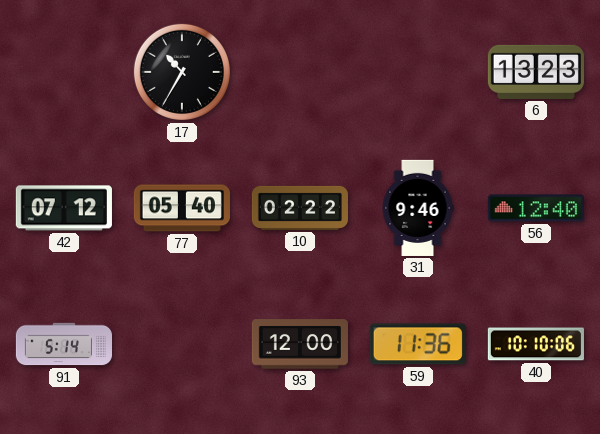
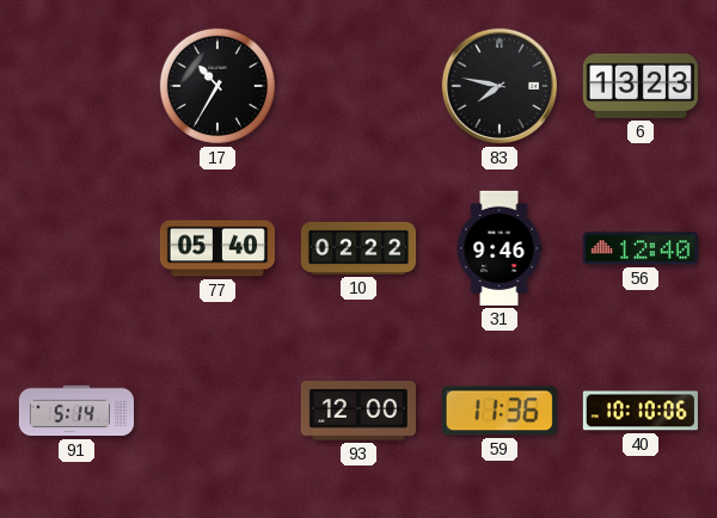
83: none -> 7:47
42: 07:12 -> none
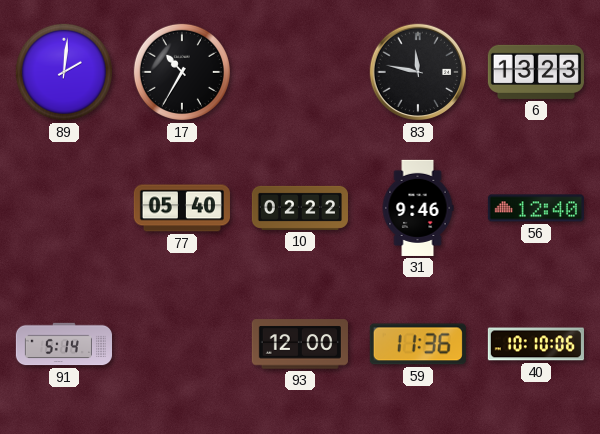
89: none -> 2:01
83: 7:47 -> 11:47
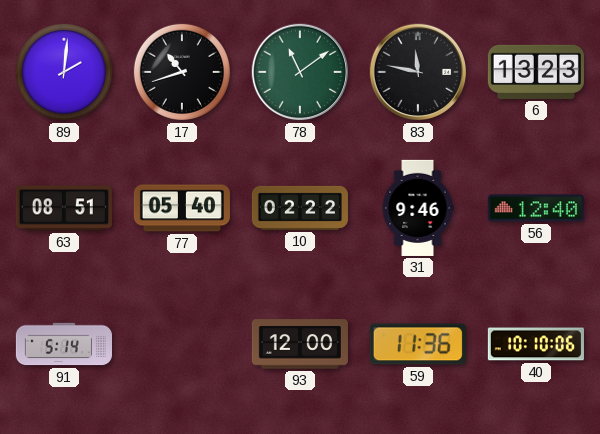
17: 10:35 -> 10:42
78: none -> 11:09
63: none -> 08:51
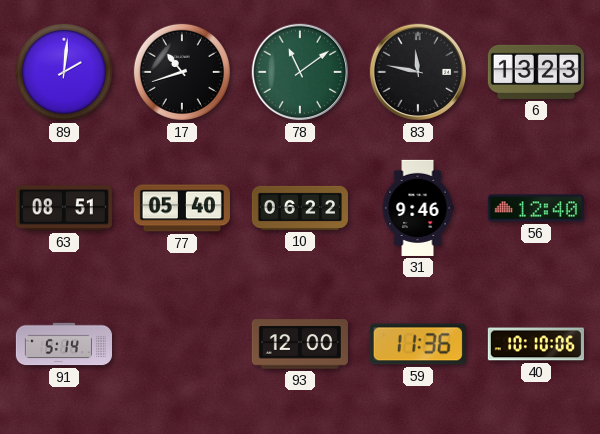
10: 02:22 -> 06:22
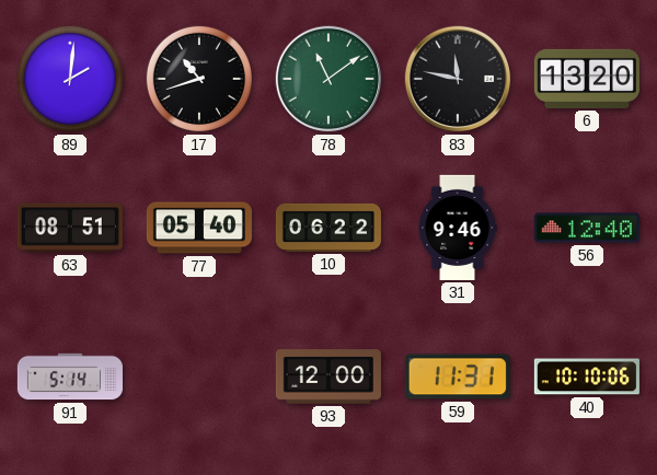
6: 13:23 -> 13:20
59: 11:36 -> 11:31
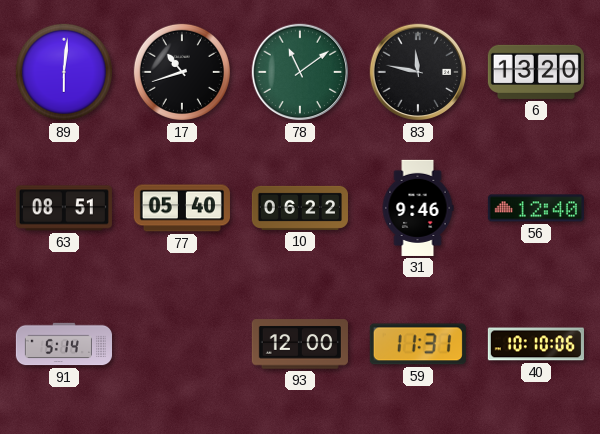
89: 2:01 -> 6:01
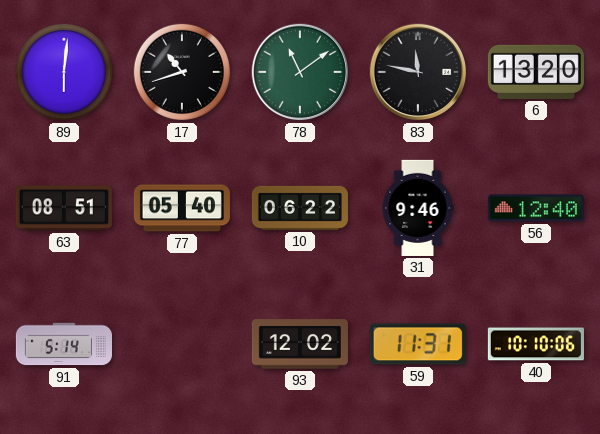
93: 12:00 -> 12:02
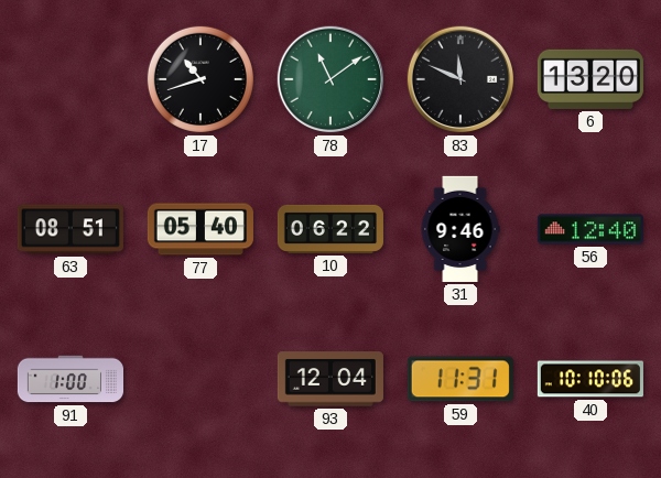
89: 6:01 -> none
83: 11:47 -> 11:49
91: 5:14 -> 1:00
93: 12:02 -> 12:04
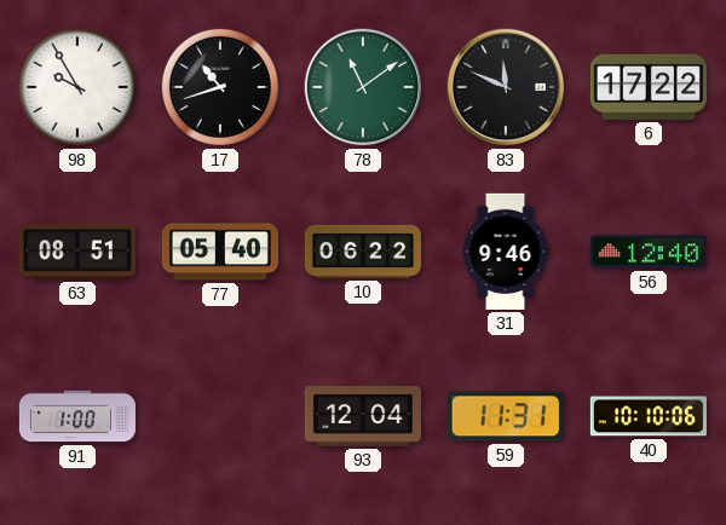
98: none -> 9:55
6: 13:20 -> 17:22
